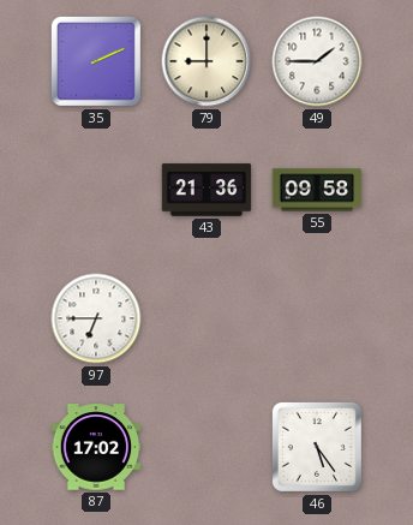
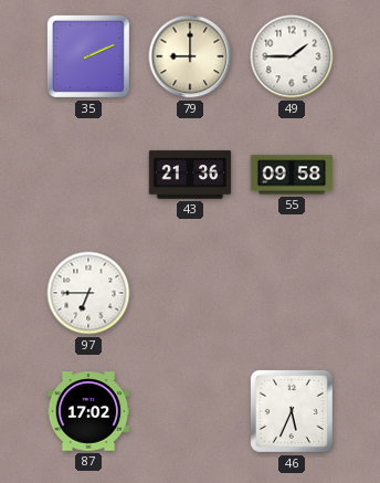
46: 5:24 -> 5:34
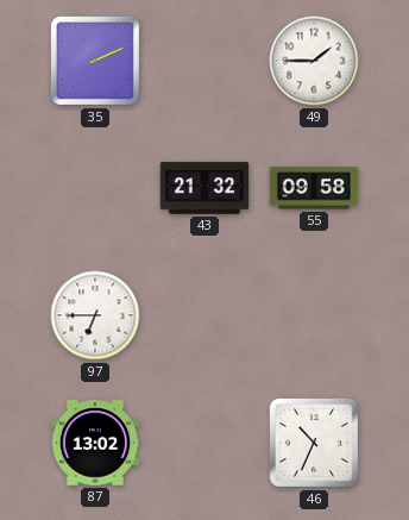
79: 9:00 -> none
43: 21:36 -> 21:32
87: 17:02 -> 13:02
46: 5:34 -> 10:34
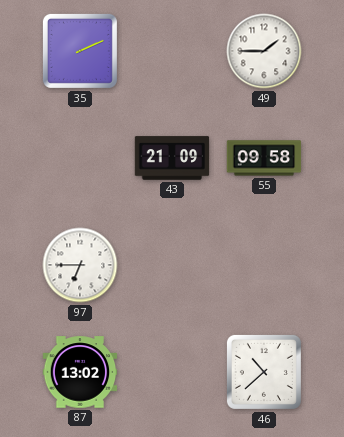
43: 21:32 -> 21:09
46: 10:34 -> 10:38
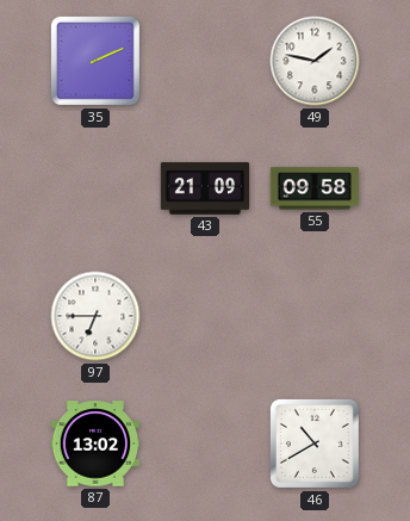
49: 1:45 -> 1:47
46: 10:38 -> 10:40
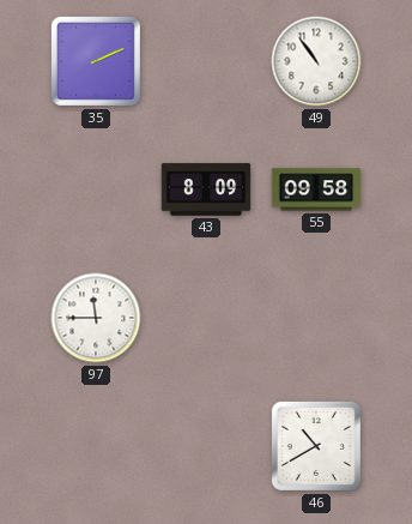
49: 1:47 -> 10:54
43: 21:09 -> 8:09
97: 6:45 -> 11:45
87: 13:02 -> none
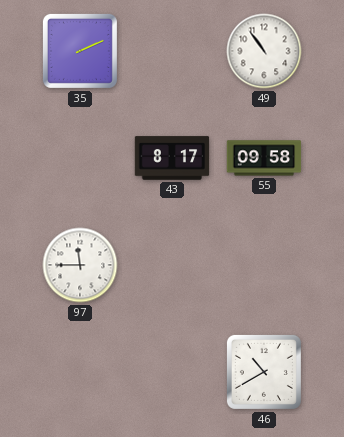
43: 8:09 -> 8:17
